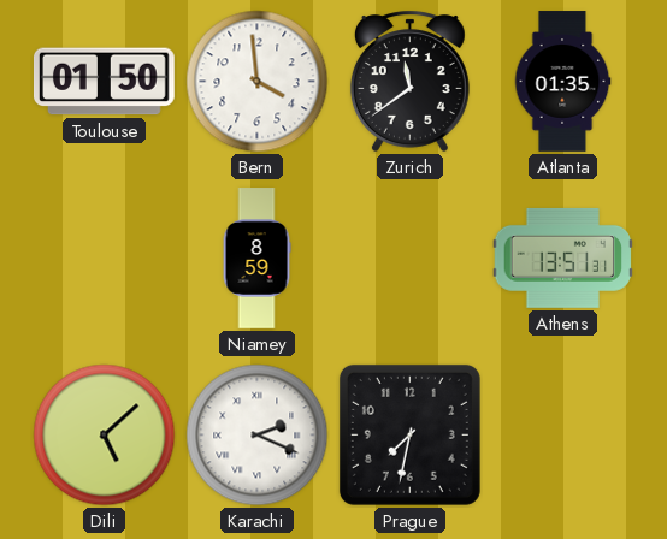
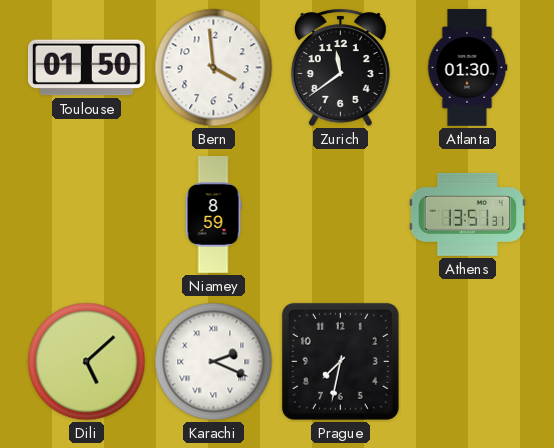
Atlanta: 01:35 -> 01:30
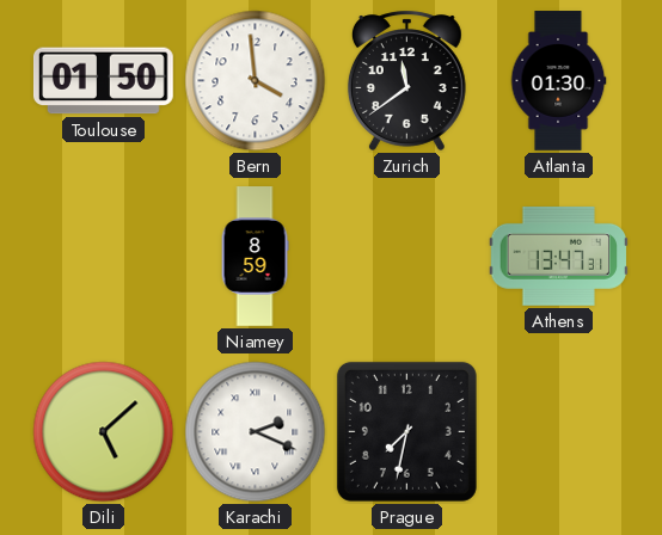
Athens: 13:51 -> 13:47
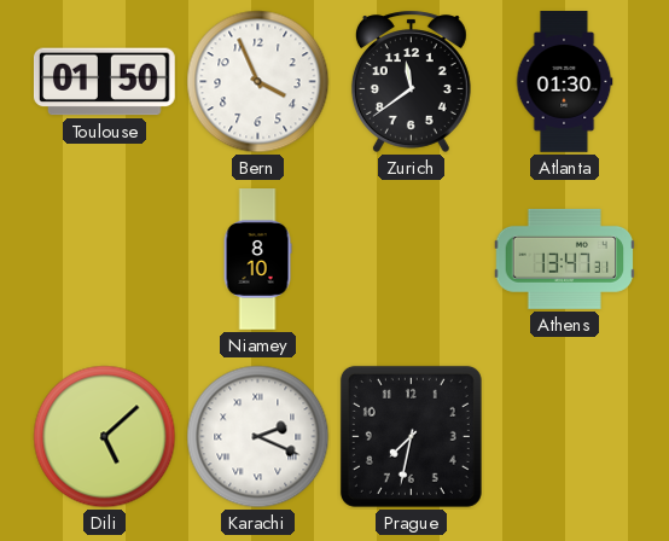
Bern: 3:59 -> 3:56
Niamey: 8:59 -> 8:10
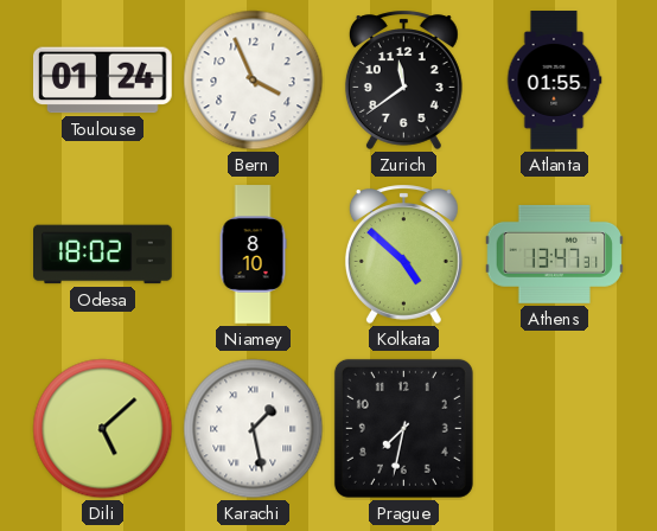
Toulouse: 01:50 -> 01:24
Atlanta: 01:30 -> 01:55
Odesa: none -> 18:02
Kolkata: none -> 4:52
Karachi: 2:19 -> 1:28
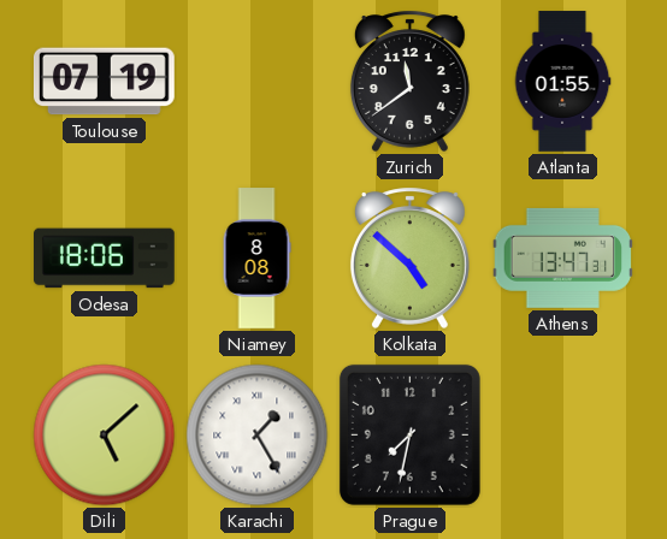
Toulouse: 01:24 -> 07:19
Bern: 3:56 -> none
Odesa: 18:02 -> 18:06
Niamey: 8:10 -> 8:08
Karachi: 1:28 -> 1:25
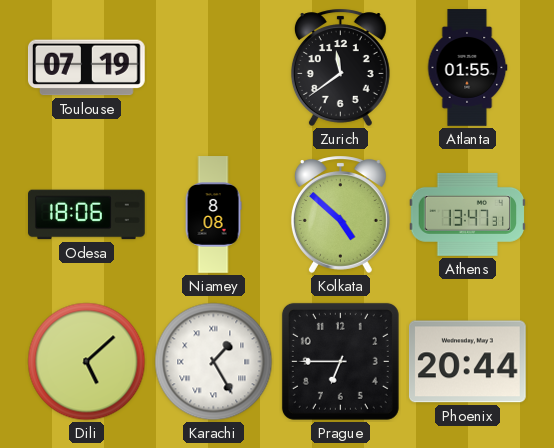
Prague: 7:32 -> 6:45
Phoenix: none -> 20:44
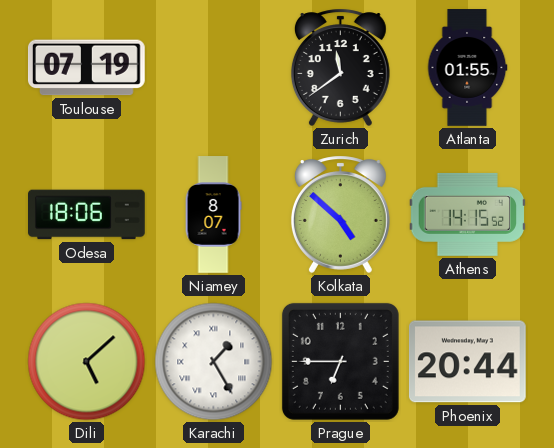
Niamey: 8:08 -> 8:07
Athens: 13:47 -> 14:15
